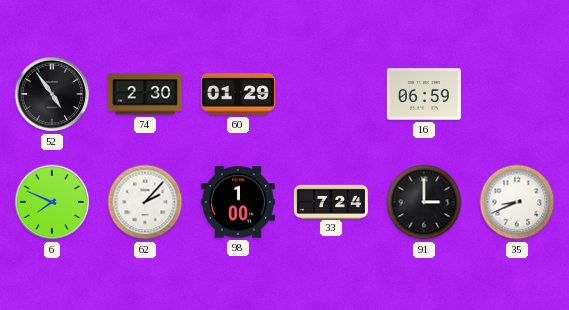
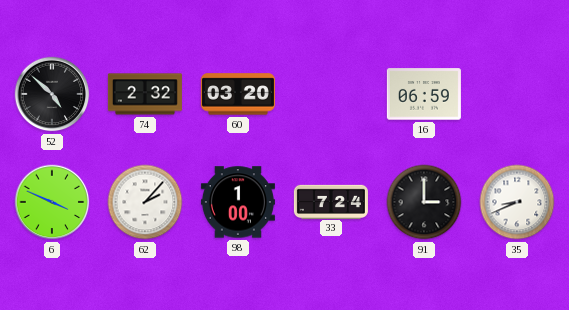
52: 4:54 -> 4:52
74: 2:30 -> 2:32
60: 01:29 -> 03:20
6: 7:49 -> 3:49
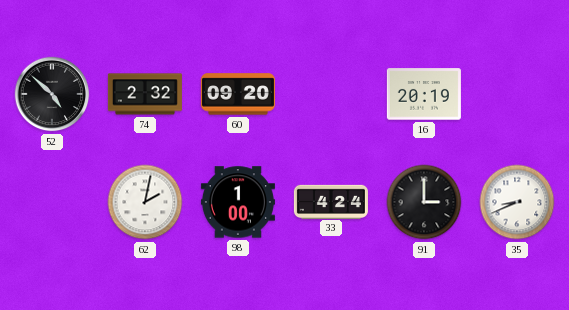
60: 03:20 -> 09:20
16: 06:59 -> 20:19
6: 3:49 -> none
62: 2:07 -> 2:02
33: 7:24 -> 4:24
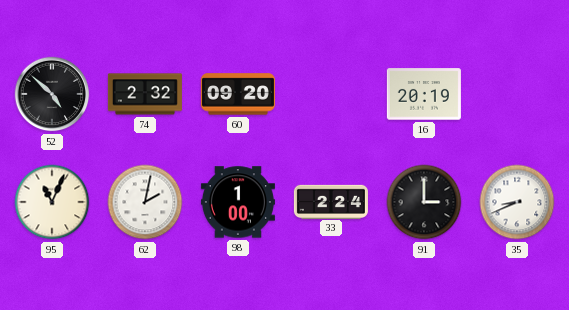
95: none -> 11:04
33: 4:24 -> 2:24
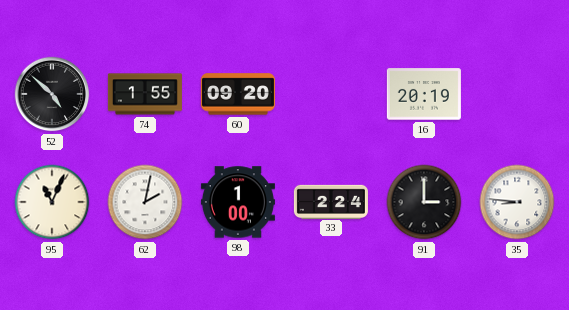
74: 2:32 -> 1:55
35: 8:41 -> 8:46
